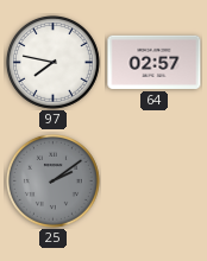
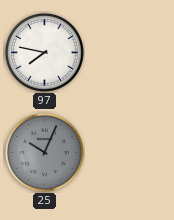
64: 02:57 -> none
25: 2:09 -> 10:04
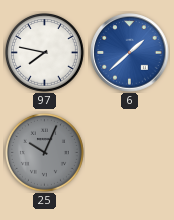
6: none -> 1:38
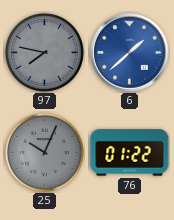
97 dial: white -> grey
76: none -> 01:22
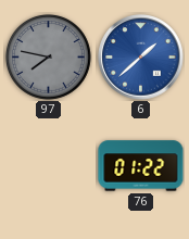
25: 10:04 -> none
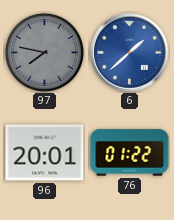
96: none -> 20:01
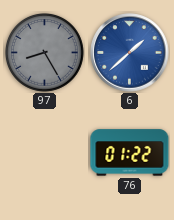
97: 7:47 -> 8:25
96: 20:01 -> none
